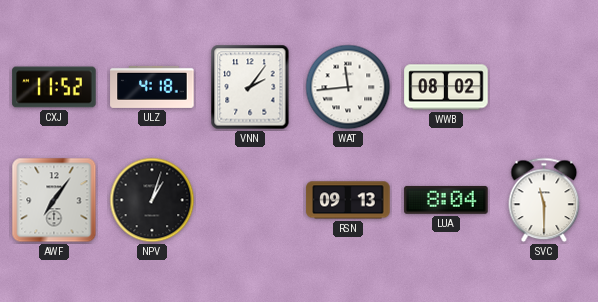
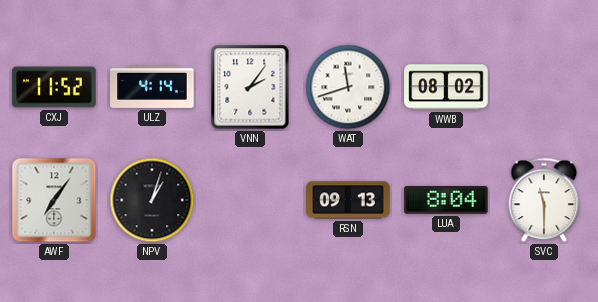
ULZ: 4:18 -> 4:14
WAT: 11:44 -> 11:42
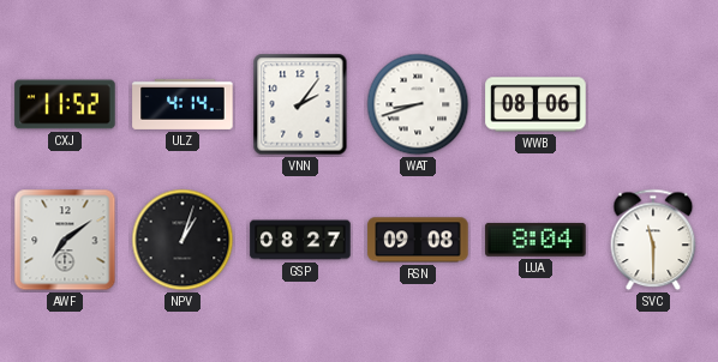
WAT: 11:42 -> 8:42
WWB: 08:02 -> 08:06
AWF: 7:06 -> 7:09
GSP: none -> 08:27
RSN: 09:13 -> 09:08
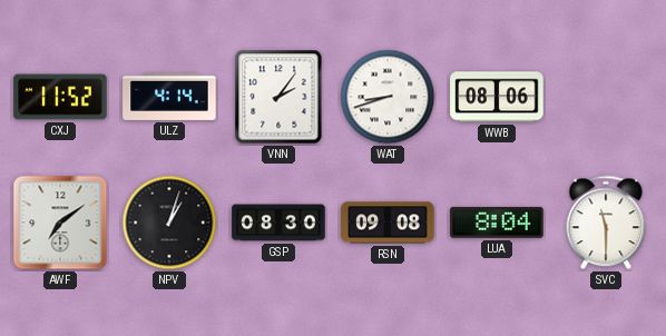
GSP: 08:27 -> 08:30
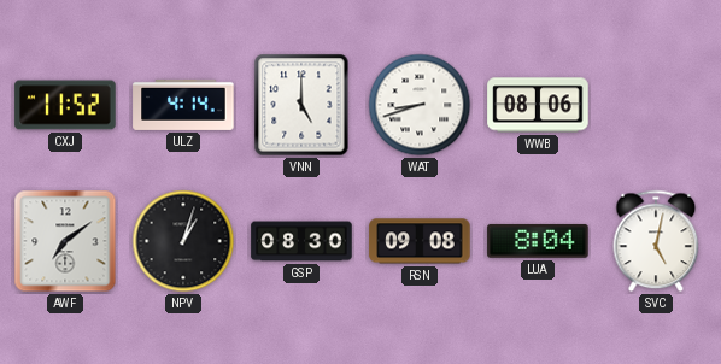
VNN: 2:06 -> 5:00
SVC: 11:30 -> 5:02
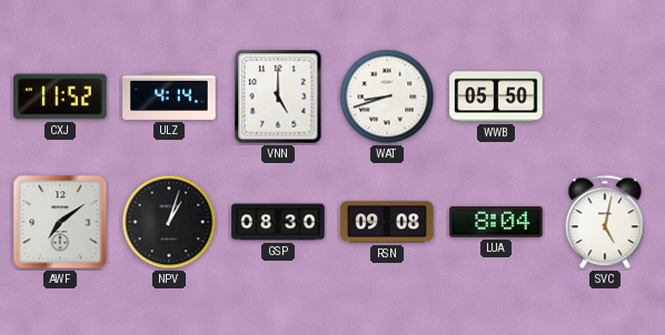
WWB: 08:06 -> 05:50
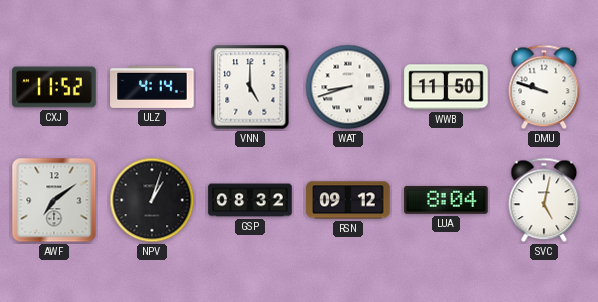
WWB: 05:50 -> 11:50
DMU: none -> 9:48
GSP: 08:30 -> 08:32
RSN: 09:08 -> 09:12
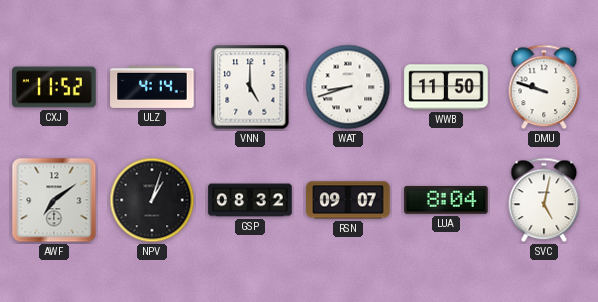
RSN: 09:12 -> 09:07
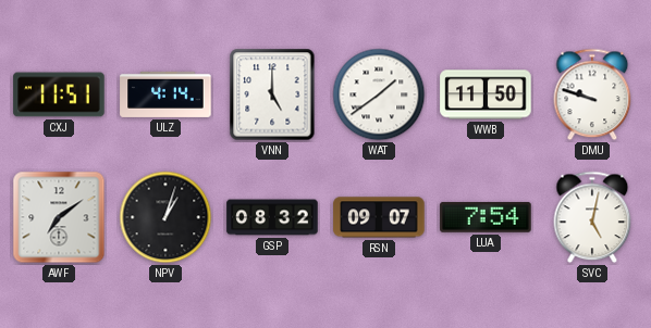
CXJ: 11:52 -> 11:51
WAT: 8:42 -> 1:39
LUA: 8:04 -> 7:54
